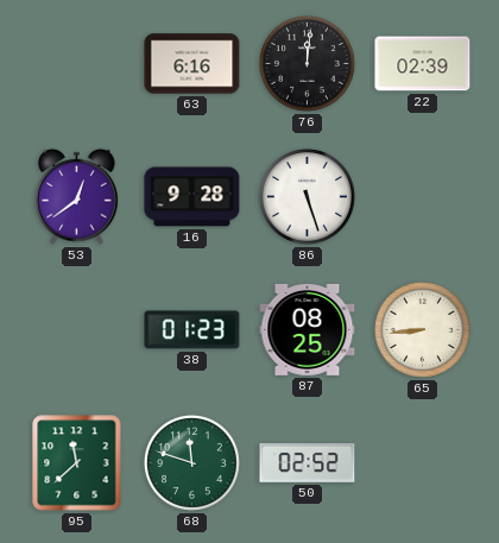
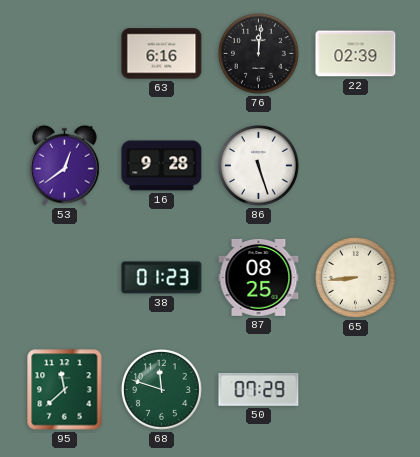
50: 02:52 -> 07:29
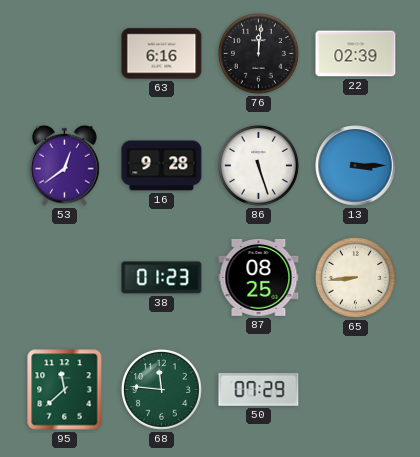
13: none -> 3:15
68: 11:48 -> 11:46
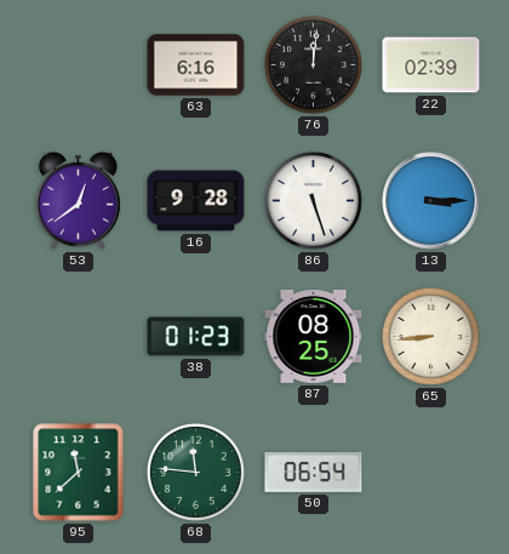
50: 07:29 -> 06:54
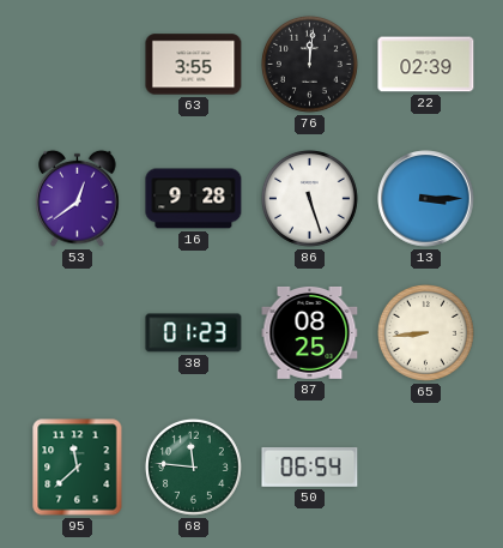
63: 6:16 -> 3:55
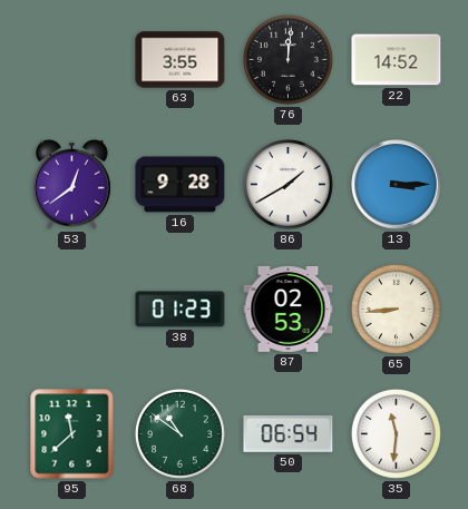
22: 02:39 -> 14:52
86: 5:27 -> 1:40
87: 08:25 -> 02:53
68: 11:46 -> 10:51
35: none -> 11:31
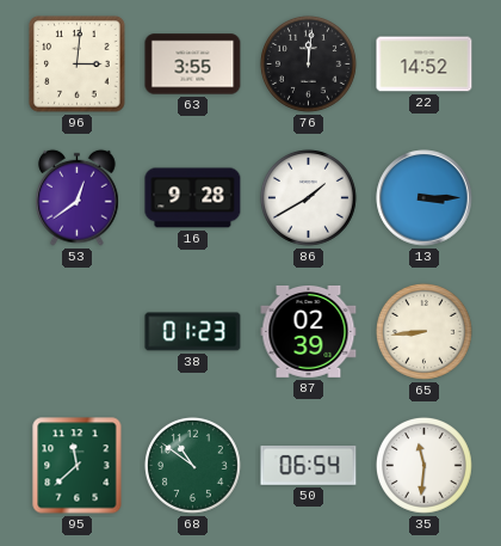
96: none -> 3:01
87: 02:53 -> 02:39
